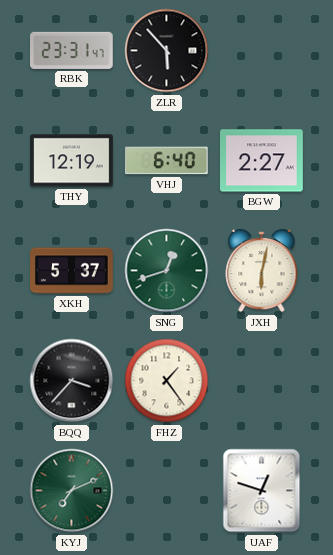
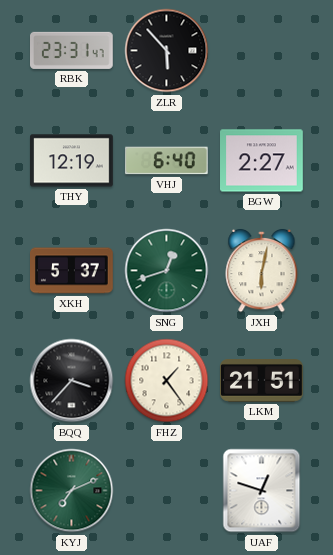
LKM: none -> 21:51
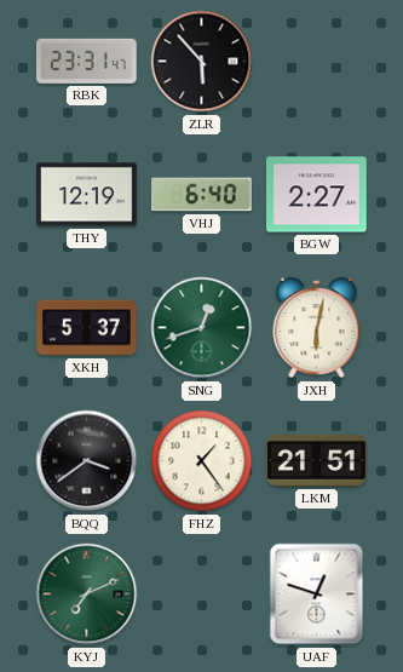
BQQ: 3:37 -> 3:39
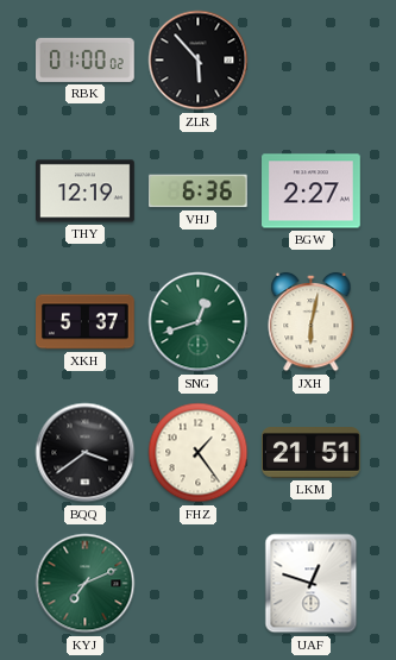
RBK: 23:31 -> 01:00
VHJ: 6:40 -> 6:36
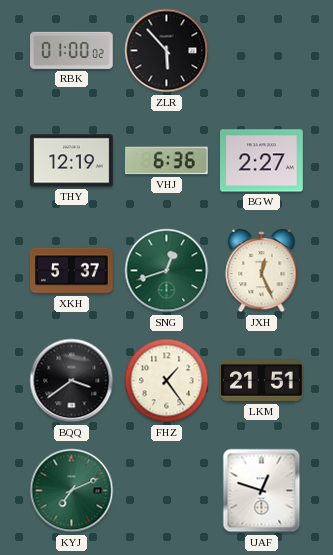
JXH: 6:02 -> 12:26
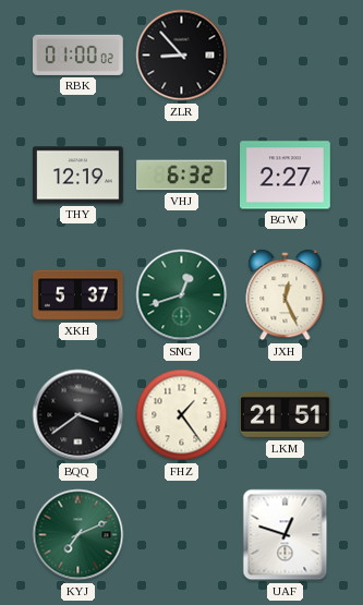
ZLR: 5:53 -> 8:53
VHJ: 6:36 -> 6:32
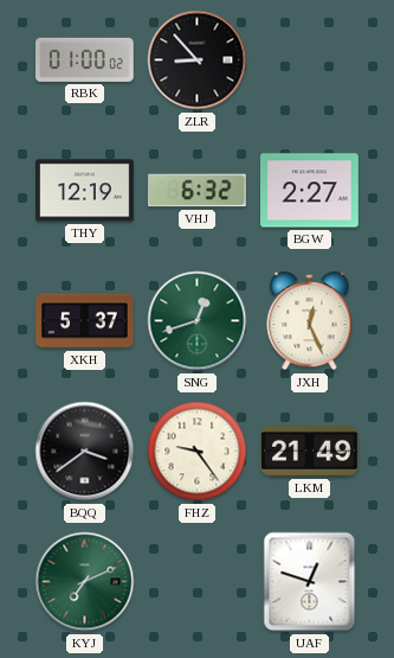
FHZ: 1:24 -> 9:24
LKM: 21:51 -> 21:49
